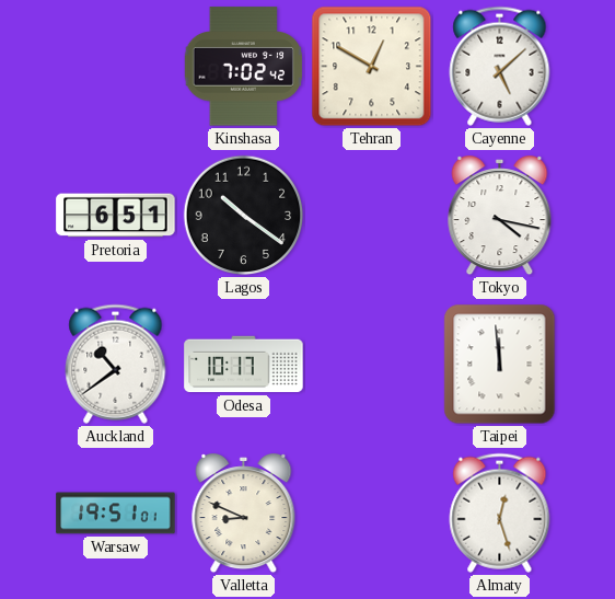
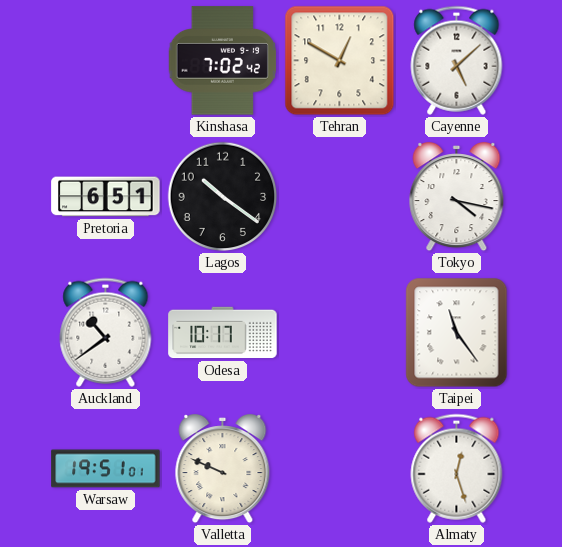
Taipei: 11:59 -> 11:24
Valletta: 8:49 -> 9:49
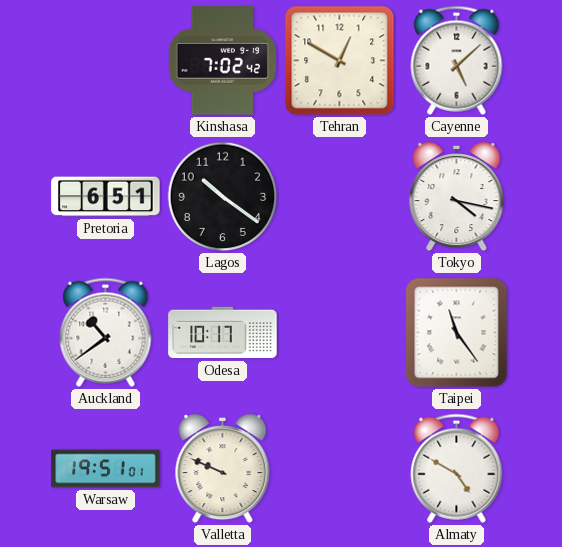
Almaty: 12:27 -> 4:50
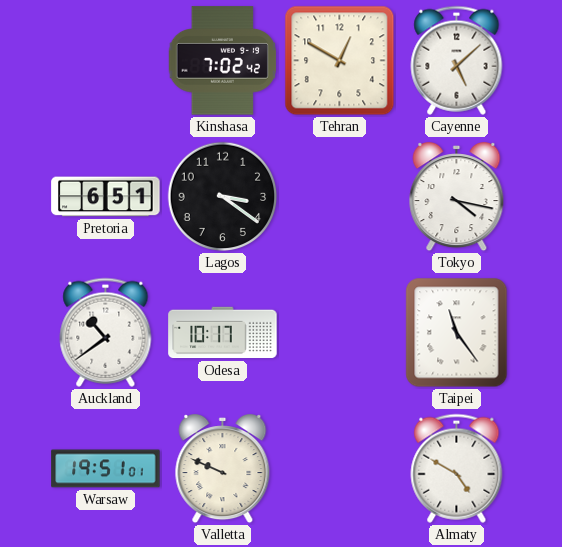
Lagos: 10:21 -> 3:21
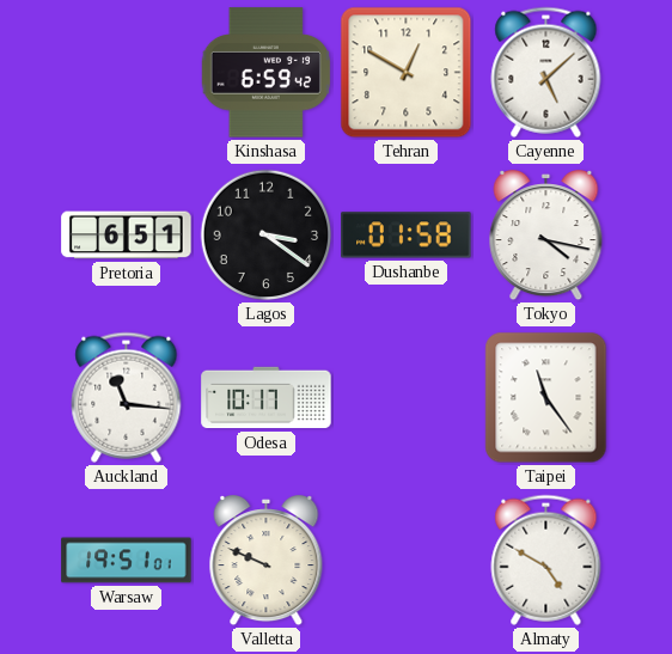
Kinshasa: 7:02 -> 6:59
Dushanbe: none -> 01:58
Auckland: 10:39 -> 11:16
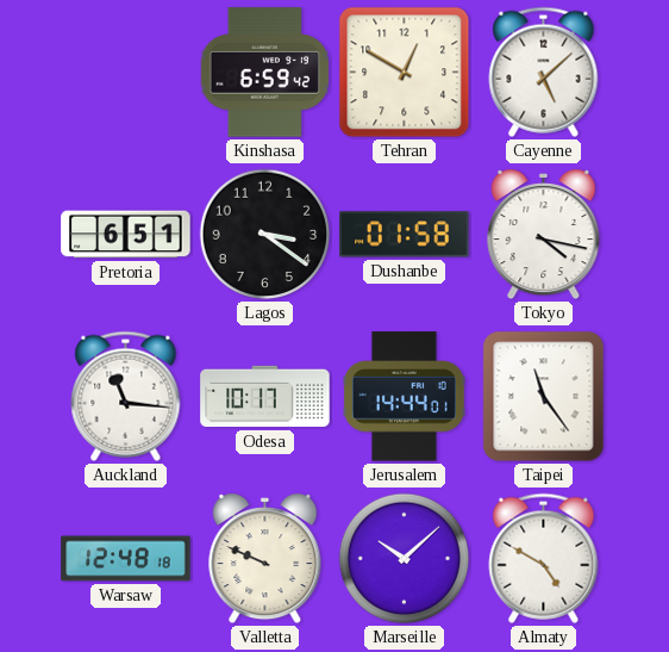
Jerusalem: none -> 14:44
Warsaw: 19:51 -> 12:48
Marseille: none -> 10:08
